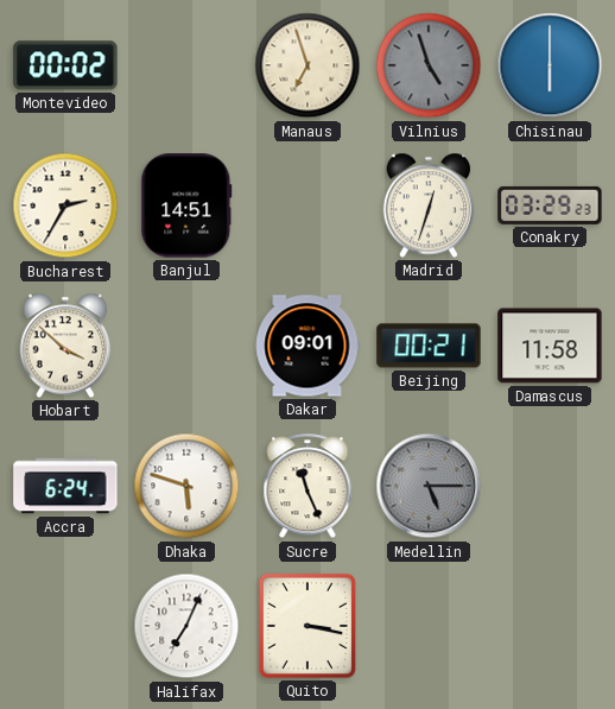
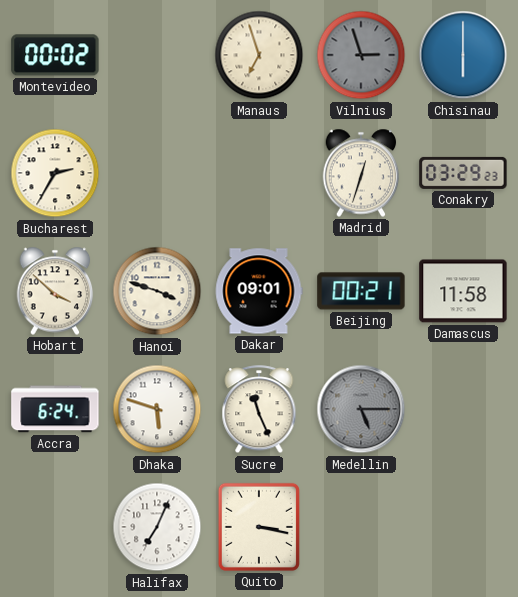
Vilnius: 4:57 -> 2:57
Banjul: 14:51 -> none
Hanoi: none -> 3:48
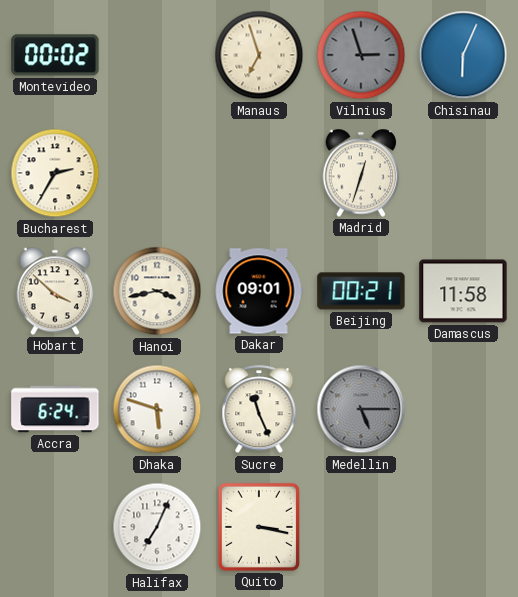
Chisinau: 6:00 -> 6:04
Conakry: 03:29 -> none
Hanoi: 3:48 -> 3:43
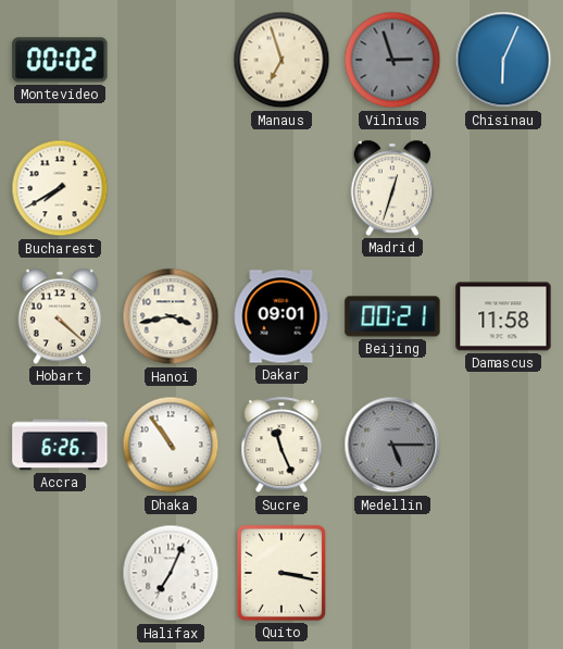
Bucharest: 2:35 -> 7:40
Hobart: 3:52 -> 4:22
Accra: 6:24 -> 6:26
Dhaka: 5:48 -> 10:54
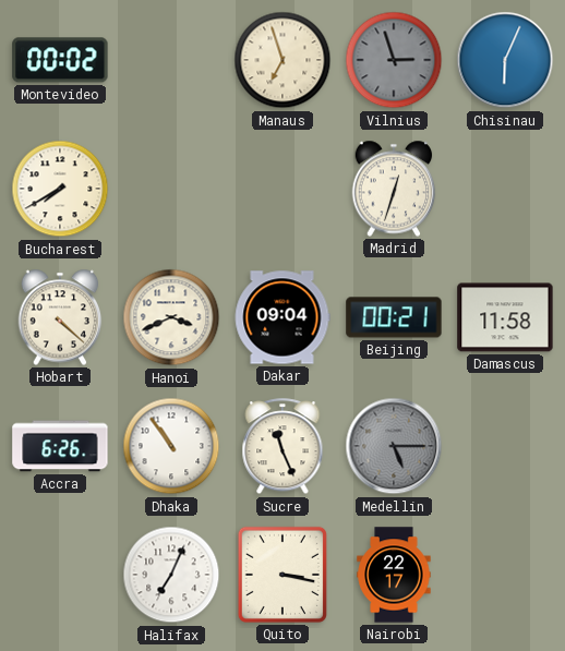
Hanoi: 3:43 -> 3:41
Dakar: 09:01 -> 09:04
Nairobi: none -> 22:17
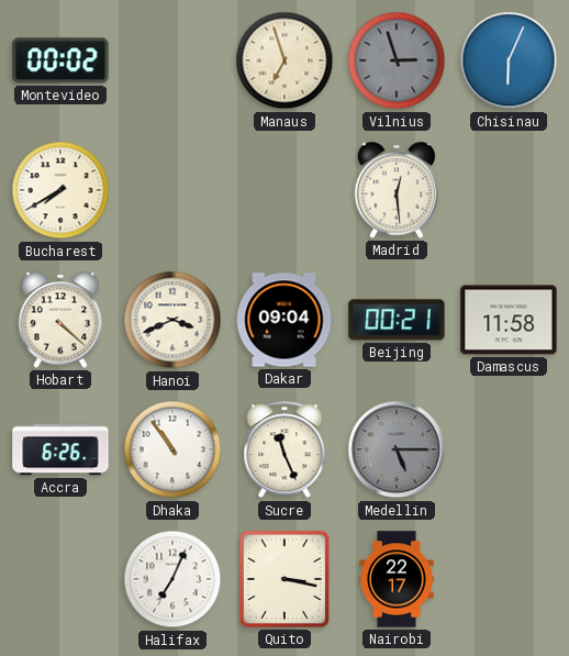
Madrid: 12:33 -> 12:29
